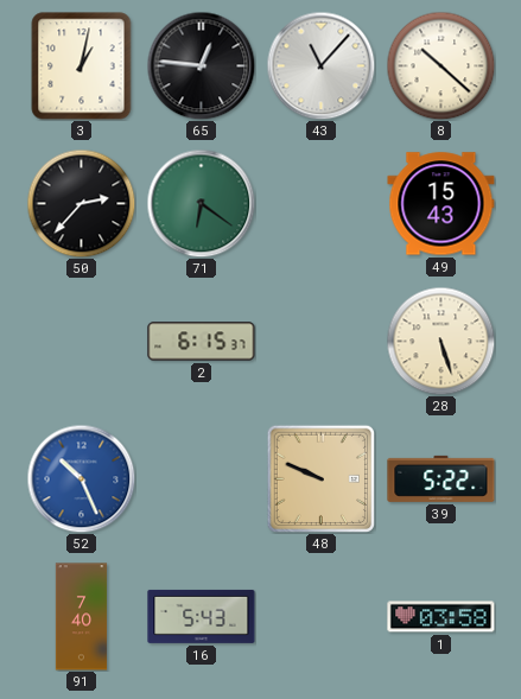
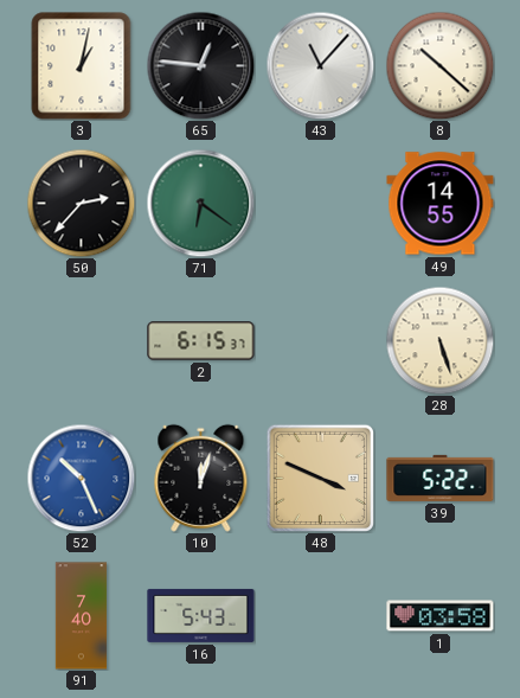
49: 15:43 -> 14:55
10: none -> 12:03
48: 9:49 -> 3:49
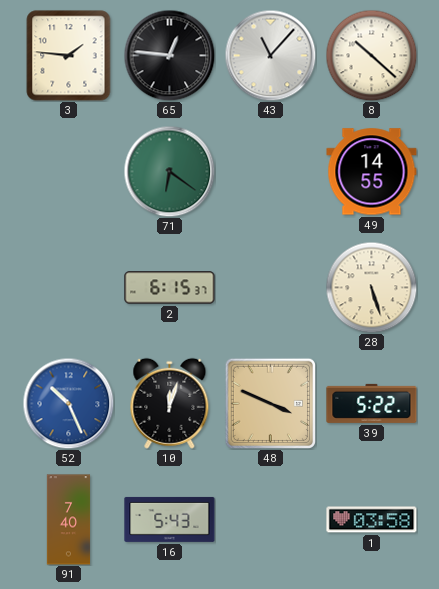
3: 1:02 -> 1:46
50: 2:37 -> none
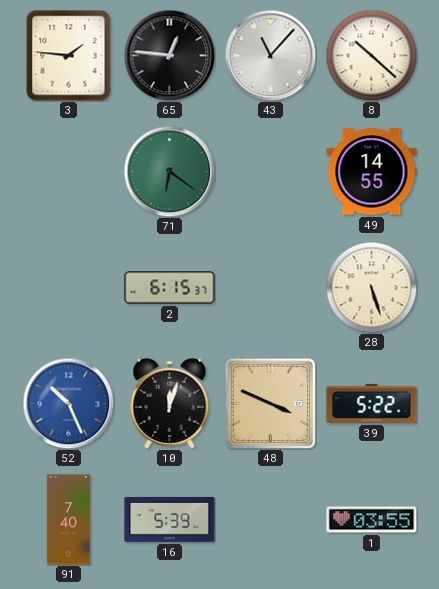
16: 5:43 -> 5:39
1: 03:58 -> 03:55
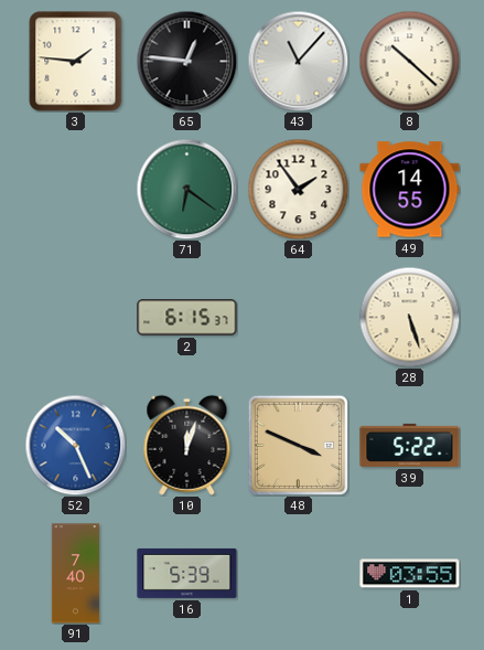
64: none -> 1:54
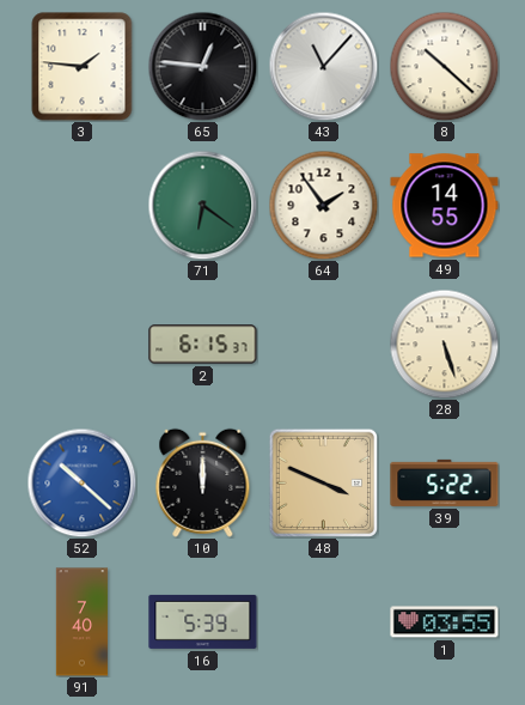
52: 10:26 -> 10:22
10: 12:03 -> 12:00
